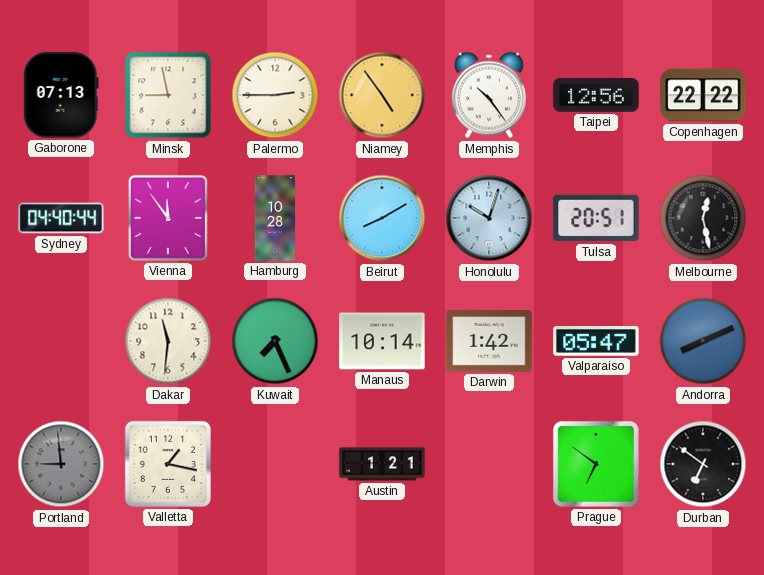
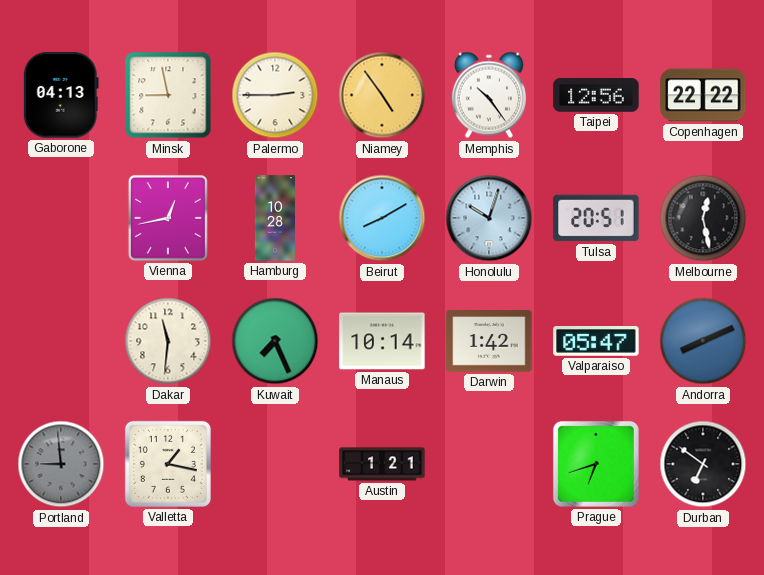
Gaborone: 07:13 -> 04:13
Sydney: 04:40 -> none
Vienna: 11:54 -> 12:43
Prague: 6:51 -> 6:42
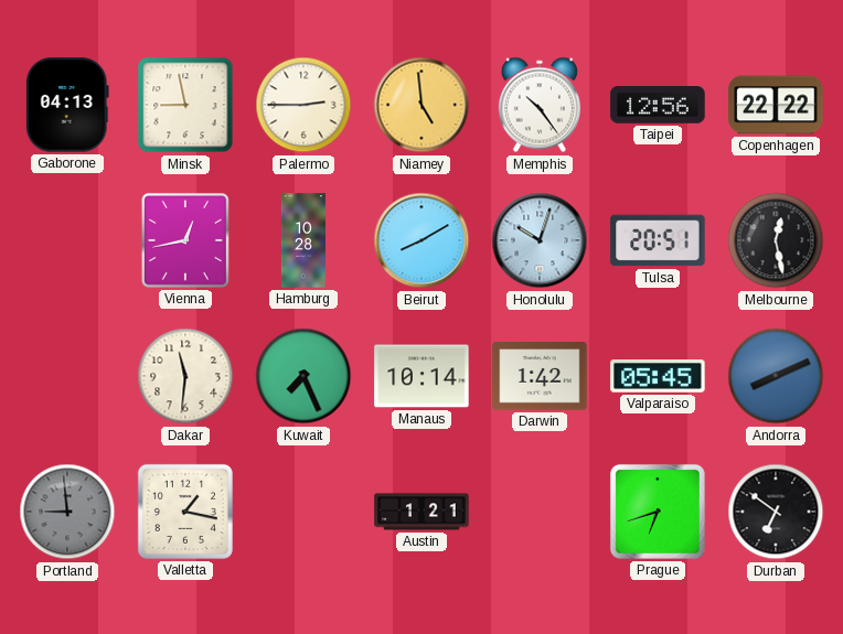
Niamey: 4:54 -> 4:59
Valparaiso: 05:47 -> 05:45
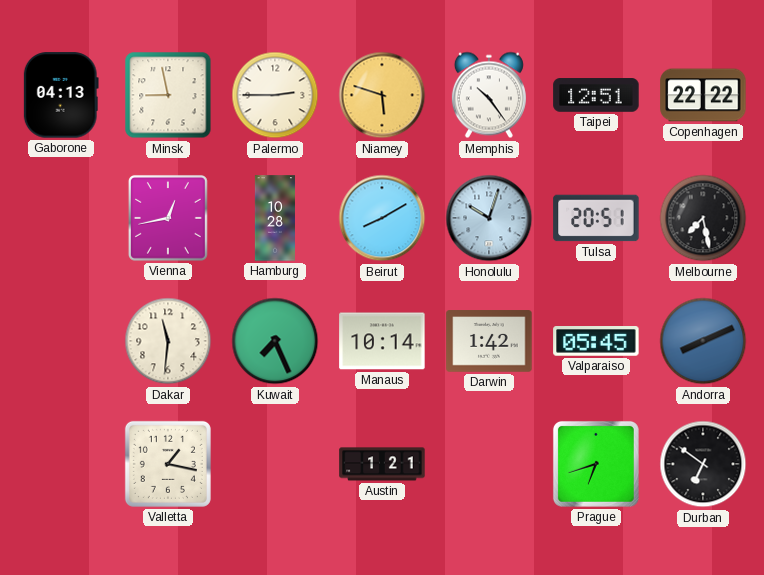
Niamey: 4:59 -> 5:48
Taipei: 12:56 -> 12:51
Melbourne: 12:28 -> 7:28
Portland: 8:59 -> none
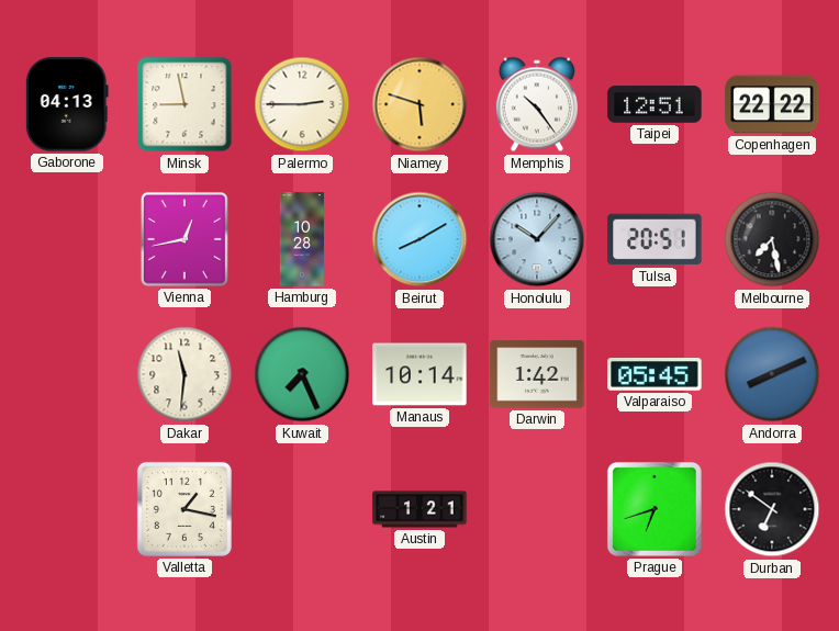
Honolulu: 10:03 -> 10:07
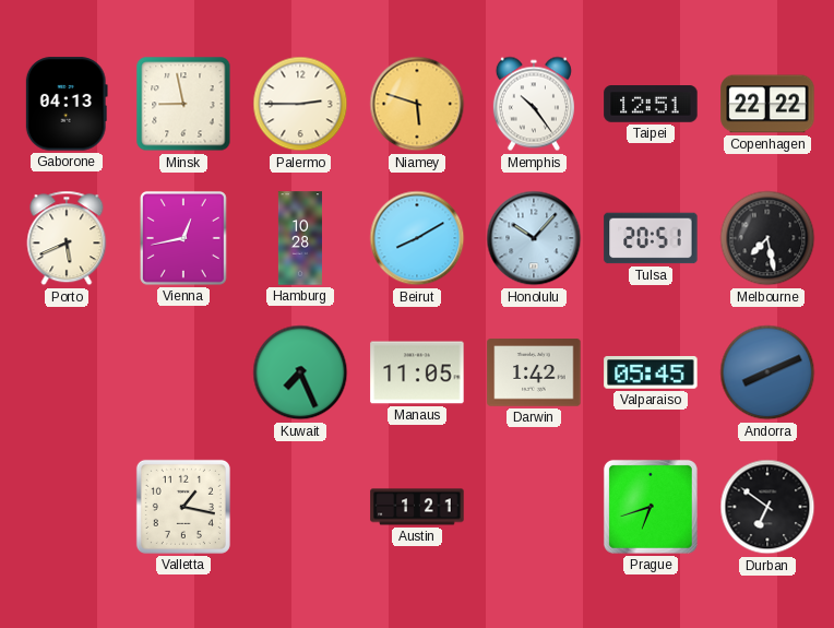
Porto: none -> 5:41
Dakar: 11:31 -> none
Manaus: 10:14 -> 11:05
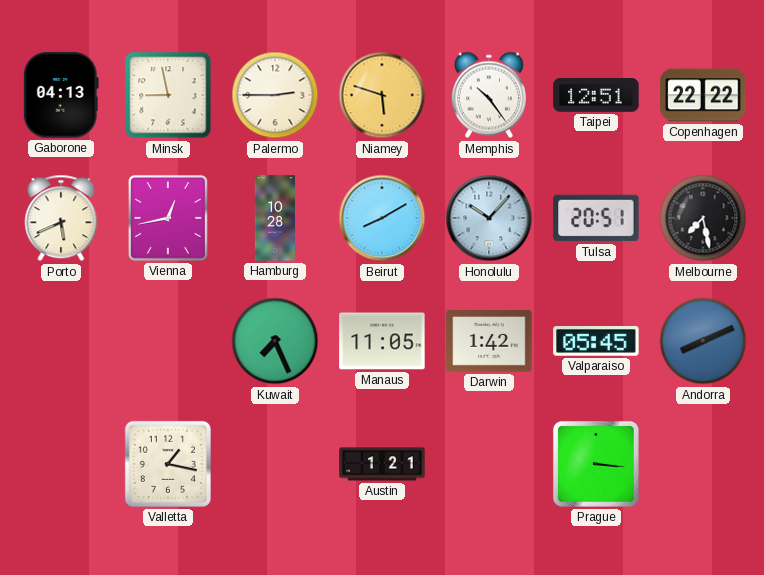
Prague: 6:42 -> 3:16
Durban: 6:51 -> none
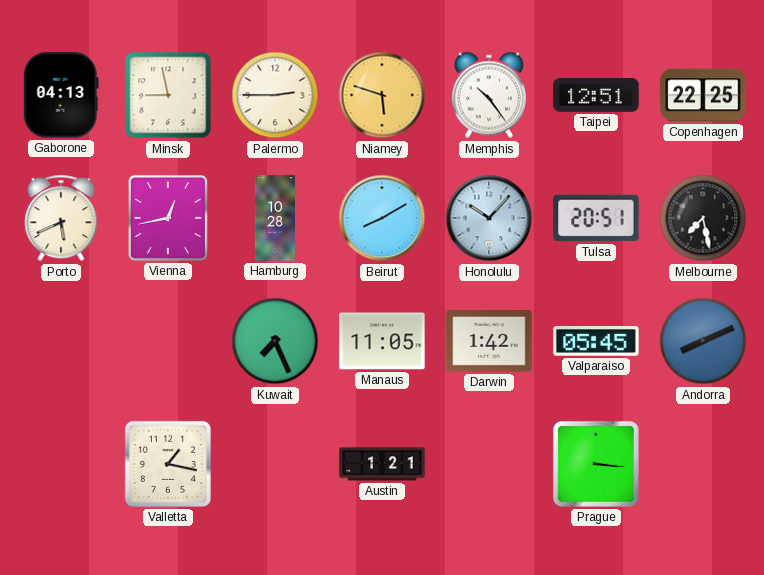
Copenhagen: 22:22 -> 22:25
